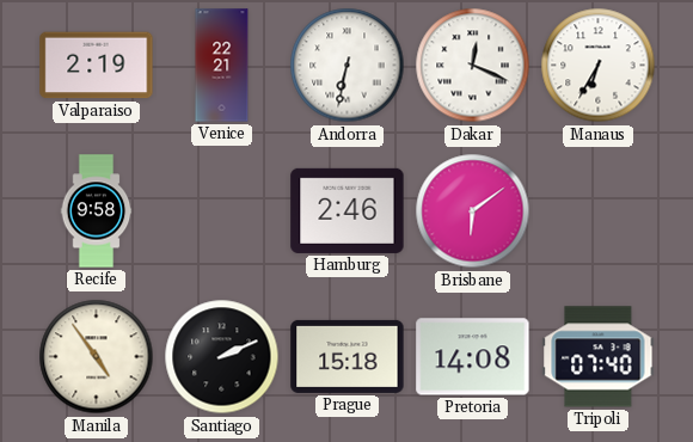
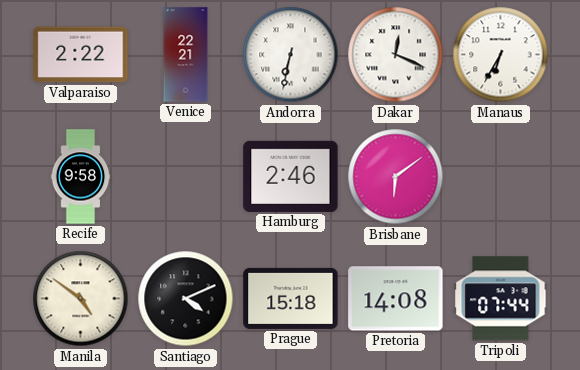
Valparaiso: 2:19 -> 2:22
Manila: 4:54 -> 4:51
Santiago: 2:11 -> 4:11
Tripoli: 07:40 -> 07:44
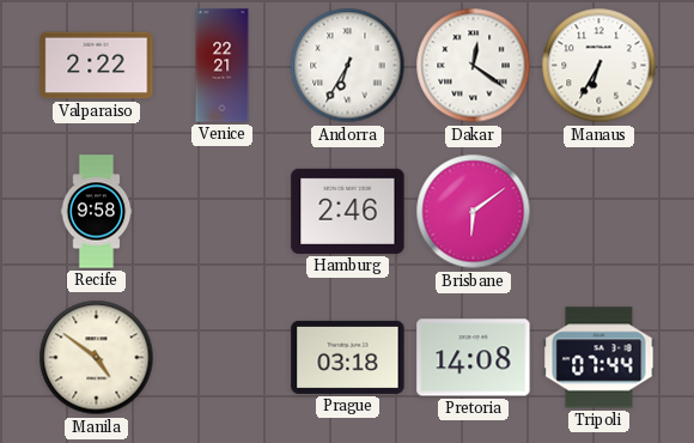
Andorra: 6:32 -> 6:35
Dakar: 12:19 -> 12:21
Santiago: 4:11 -> none
Prague: 15:18 -> 03:18
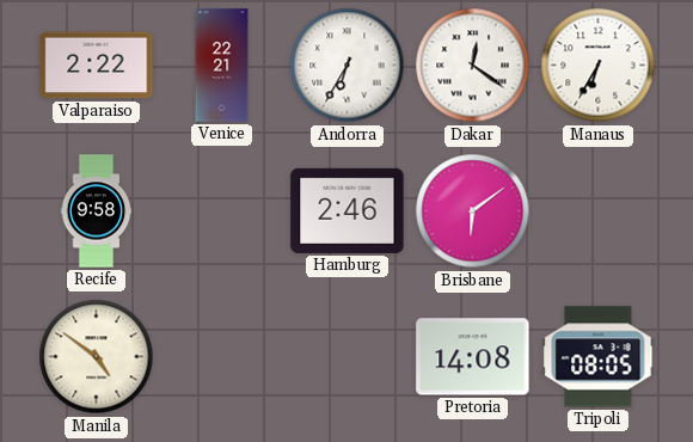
Prague: 03:18 -> none
Tripoli: 07:44 -> 08:05
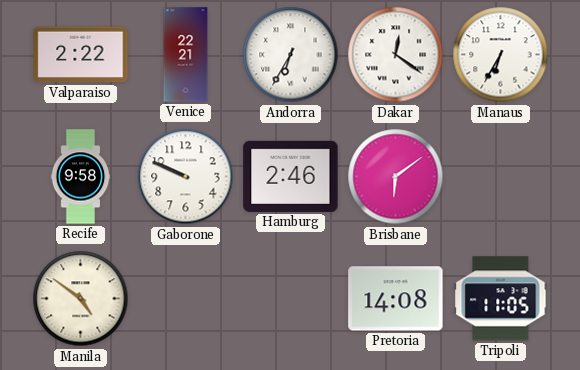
Gaborone: none -> 9:49
Tripoli: 08:05 -> 11:05
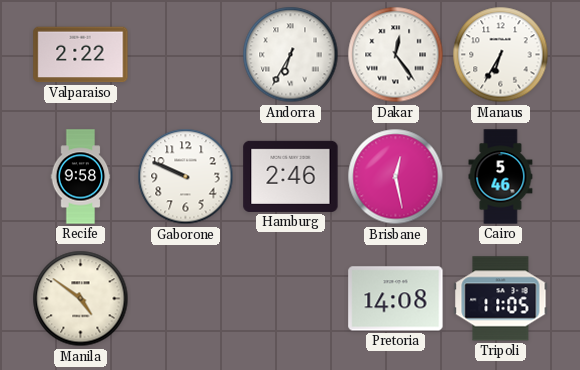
Venice: 22:21 -> none
Dakar: 12:21 -> 12:24
Brisbane: 6:09 -> 12:28
Cairo: none -> 5:46
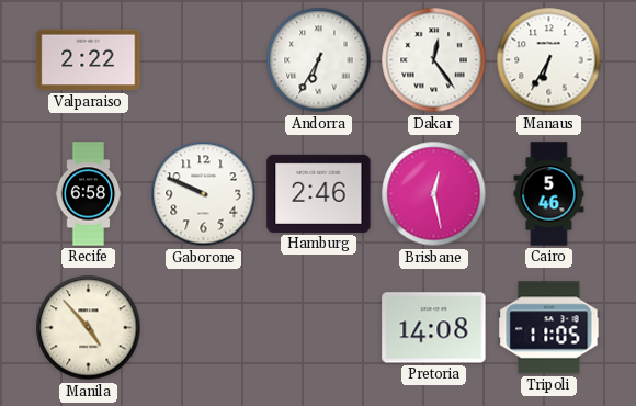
Recife: 9:58 -> 6:58
Manila: 4:51 -> 4:53
